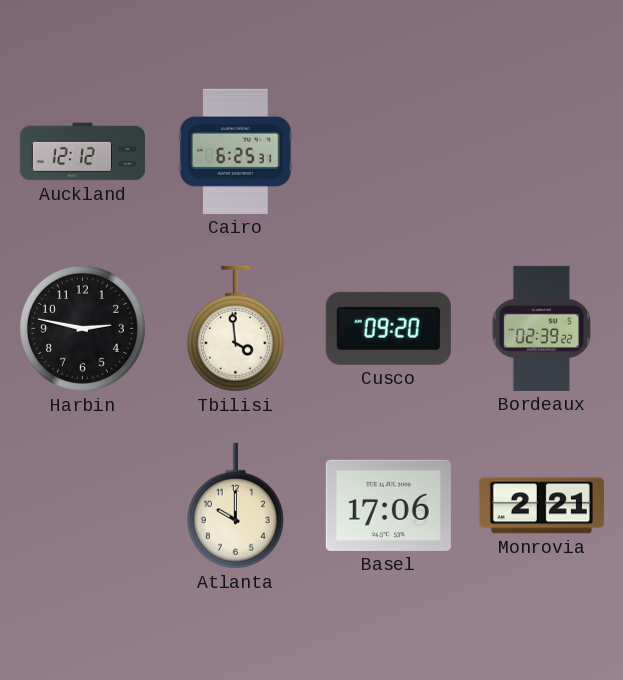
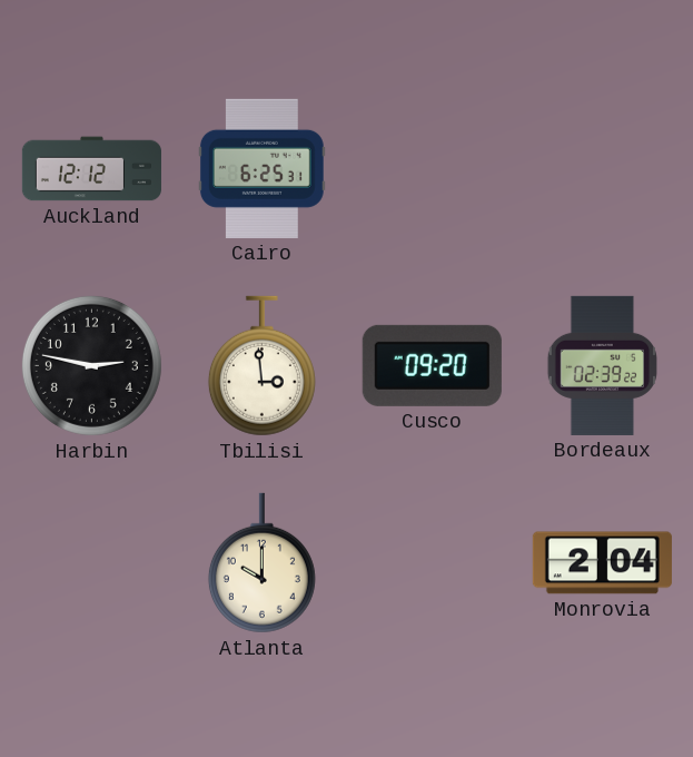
Tbilisi: 3:59 -> 2:59
Basel: 17:06 -> none
Monrovia: 2:21 -> 2:04
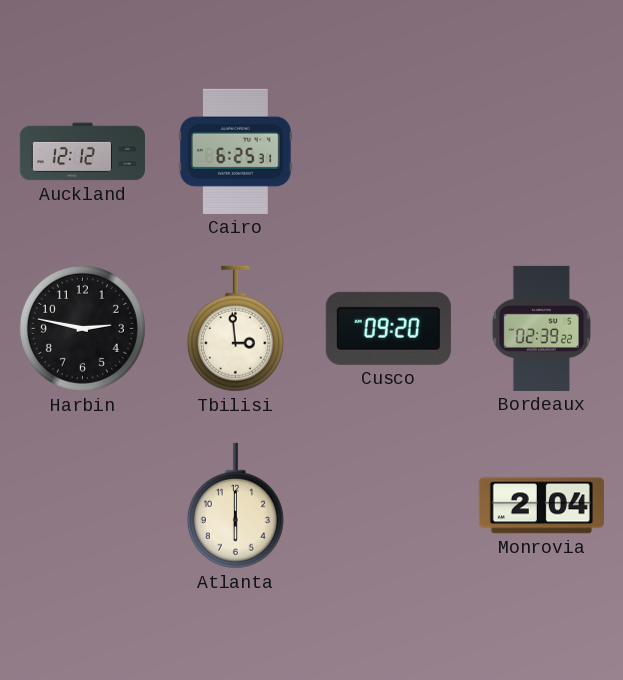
Atlanta: 10:00 -> 6:00
